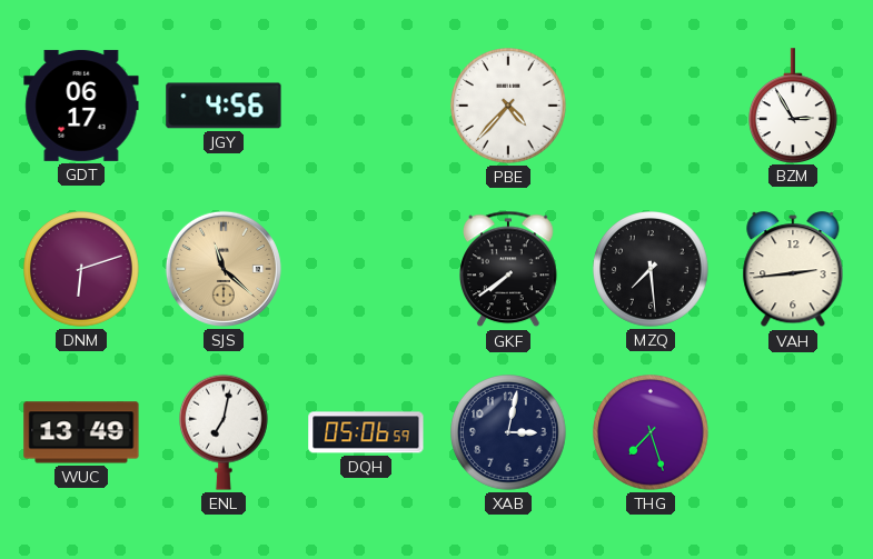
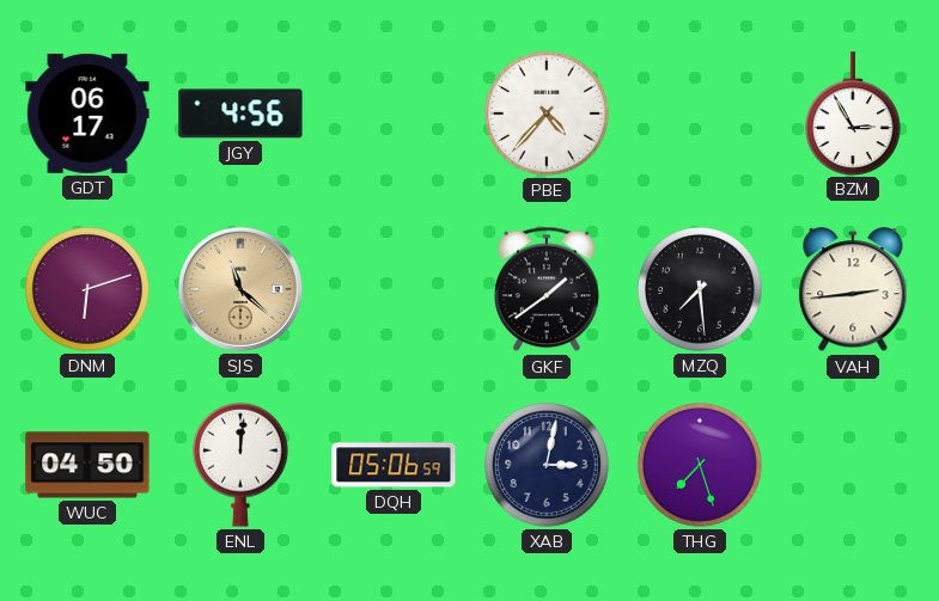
GKF: 7:39 -> 1:39
WUC: 13:49 -> 04:50
ENL: 7:02 -> 12:01
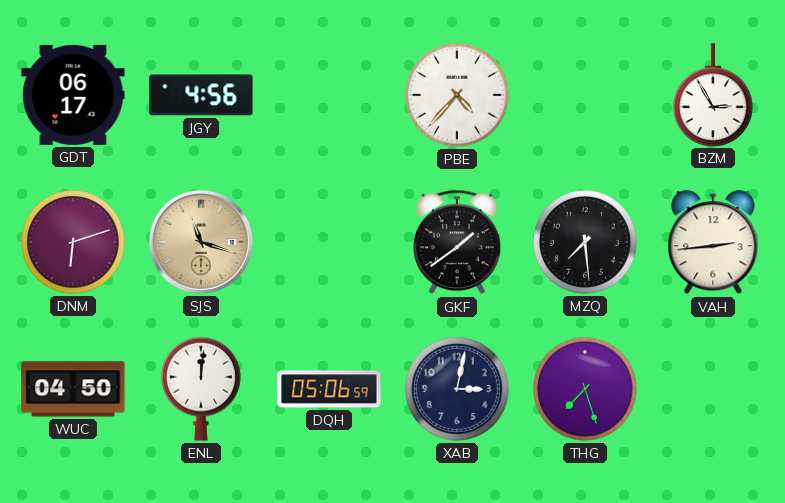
SJS: 11:22 -> 11:18
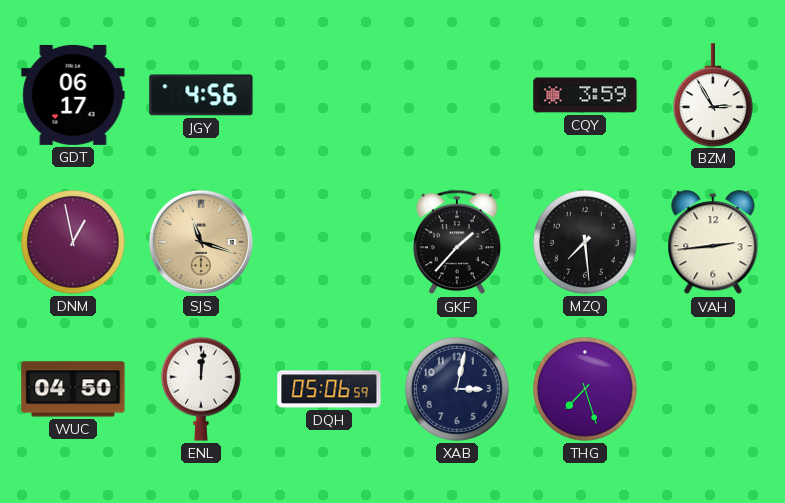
PBE: 4:37 -> none
CQY: none -> 3:59
DNM: 6:12 -> 12:58
GKF: 1:39 -> 1:37
